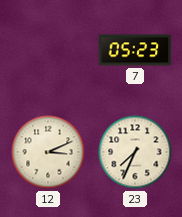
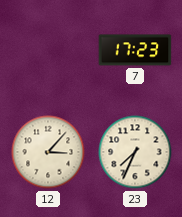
7: 05:23 -> 17:23
12: 3:11 -> 3:07
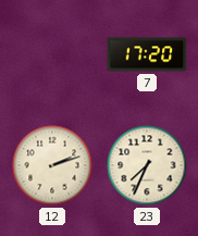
7: 17:23 -> 17:20
12: 3:07 -> 2:12
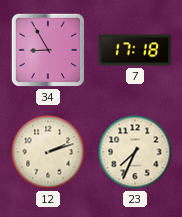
34: none -> 8:55
7: 17:20 -> 17:18
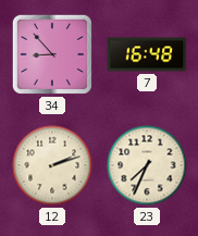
34: 8:55 -> 8:53
7: 17:18 -> 16:48
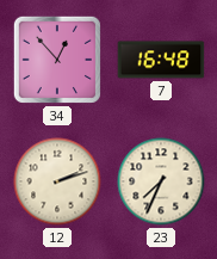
34: 8:53 -> 12:53
